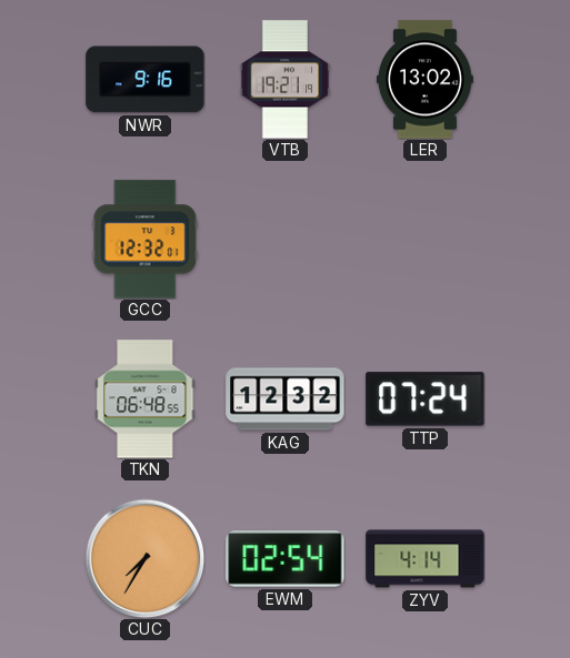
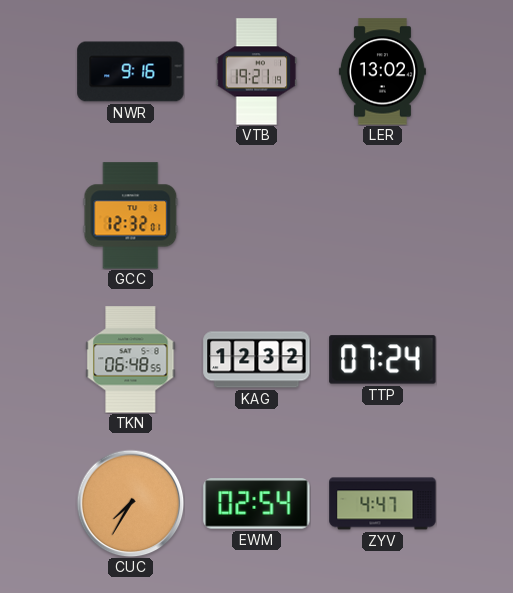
ZYV: 4:14 -> 4:47
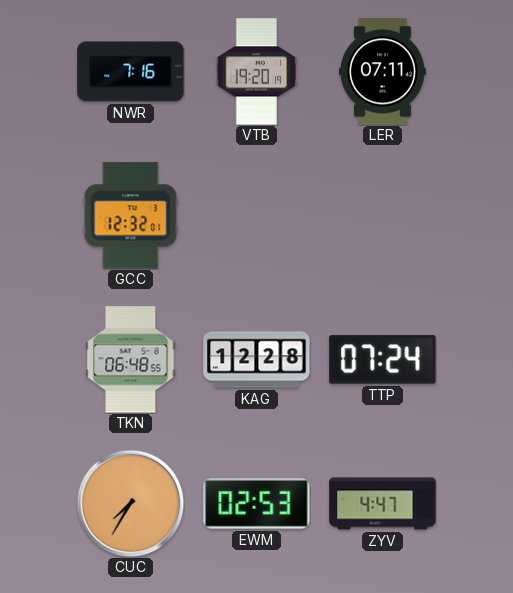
NWR: 9:16 -> 7:16
VTB: 19:21 -> 19:20
LER: 13:02 -> 07:11
KAG: 12:32 -> 12:28
EWM: 02:54 -> 02:53
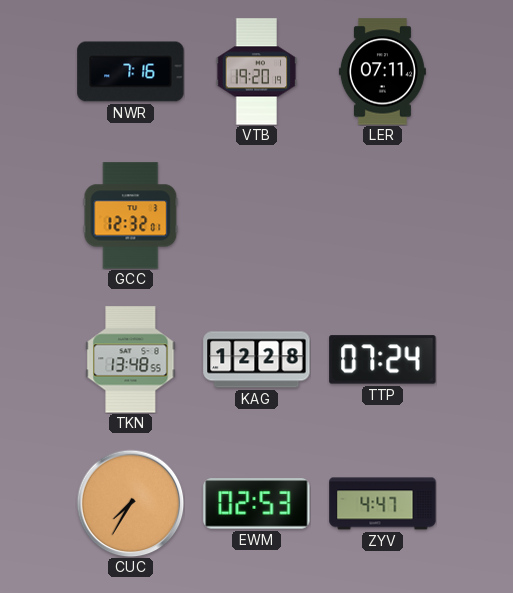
TKN: 06:48 -> 13:48
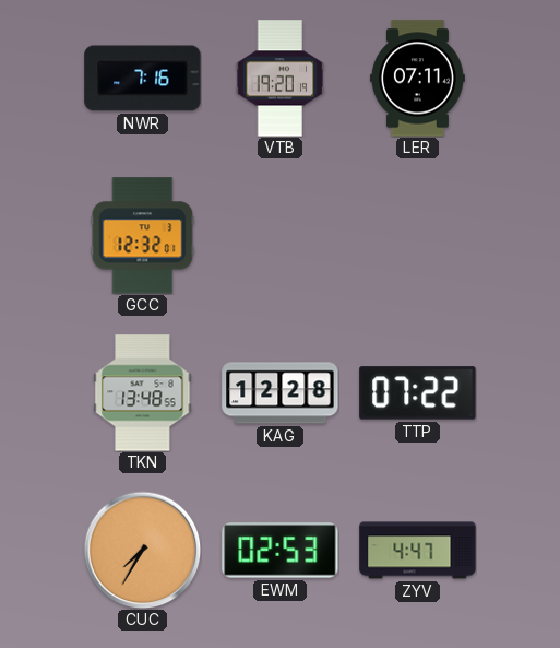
TTP: 07:24 -> 07:22
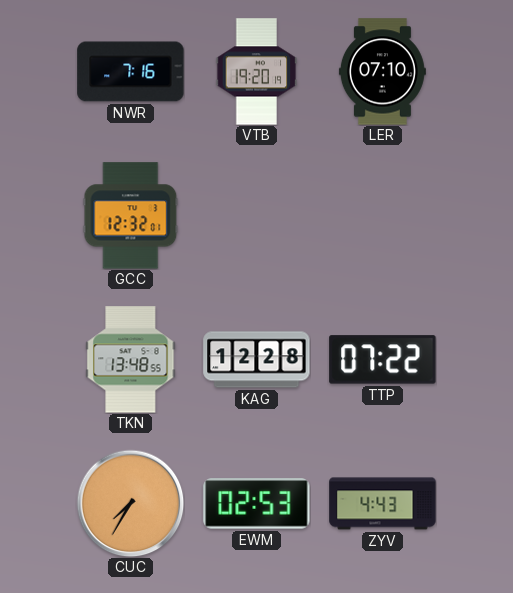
LER: 07:11 -> 07:10
ZYV: 4:47 -> 4:43
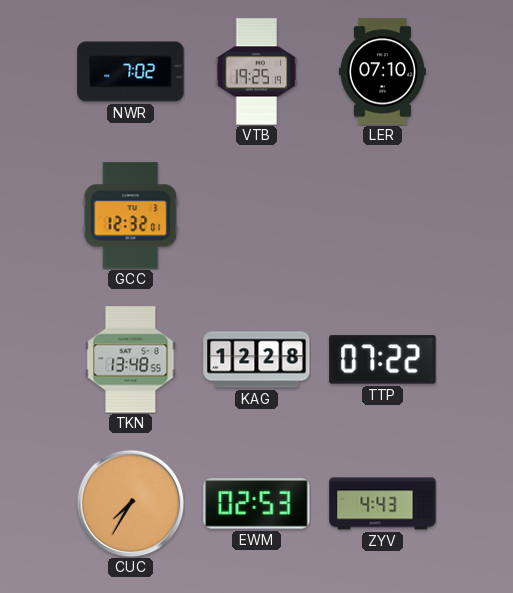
NWR: 7:16 -> 7:02
VTB: 19:20 -> 19:25
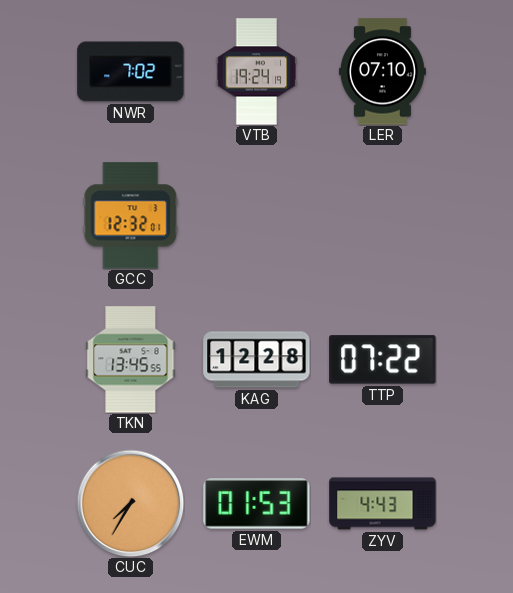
VTB: 19:25 -> 19:24
TKN: 13:48 -> 13:45
EWM: 02:53 -> 01:53
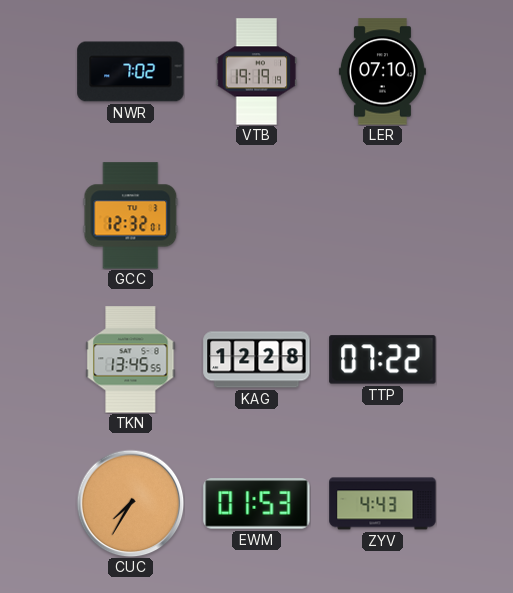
VTB: 19:24 -> 19:19
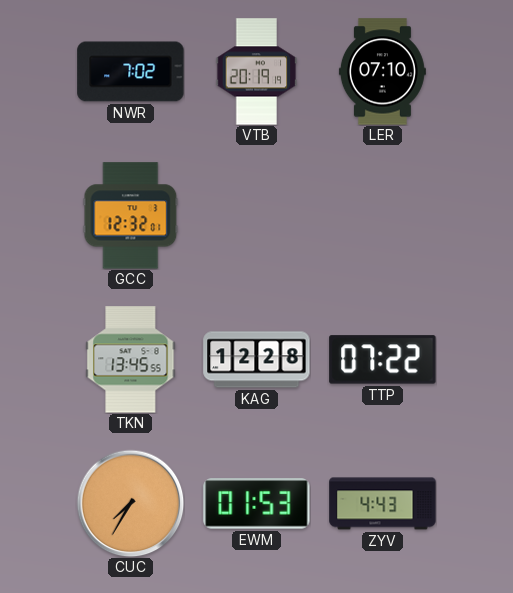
VTB: 19:19 -> 20:19
